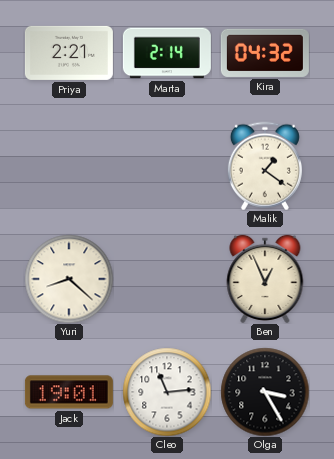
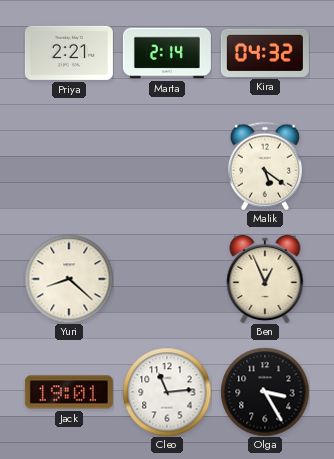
Malik: 1:21 -> 5:21
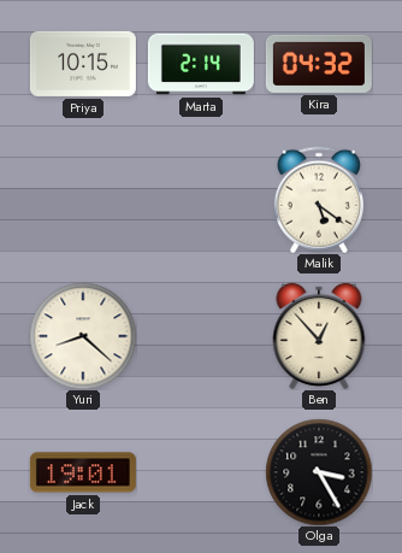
Priya: 2:21 -> 10:15
Ben: 12:56 -> 12:53
Cleo: 11:14 -> none
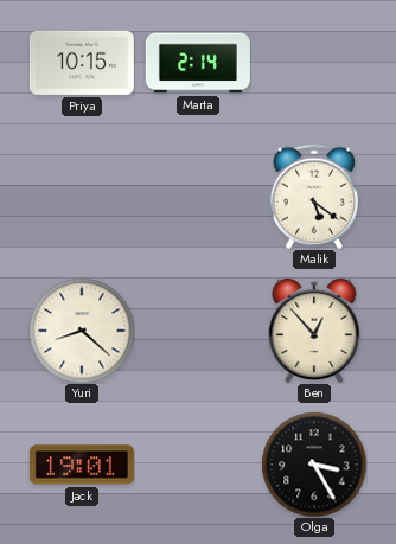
Kira: 04:32 -> none
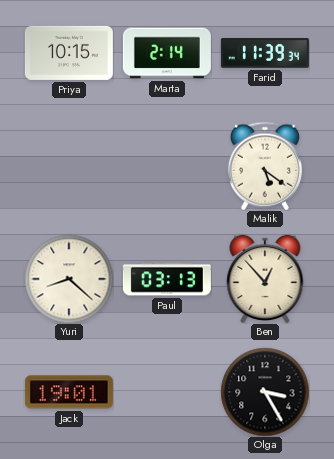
Farid: none -> 11:39
Paul: none -> 03:13
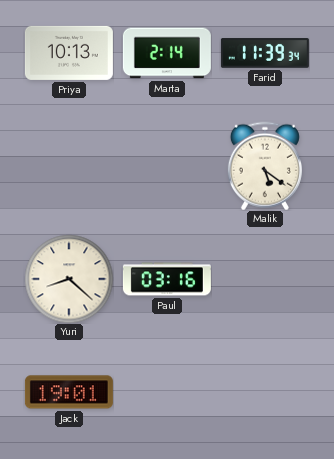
Priya: 10:15 -> 10:13
Paul: 03:13 -> 03:16
Ben: 12:53 -> none
Olga: 3:25 -> none
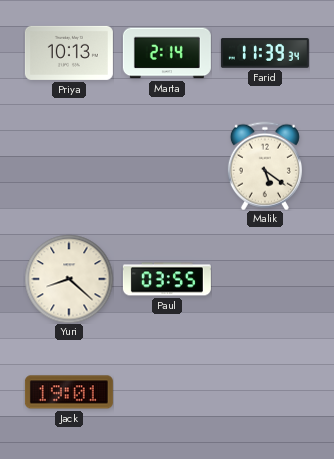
Paul: 03:16 -> 03:55
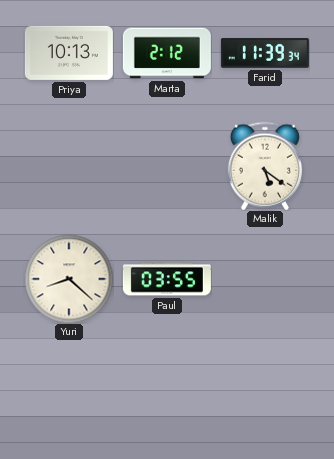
Marta: 2:14 -> 2:12
Jack: 19:01 -> none
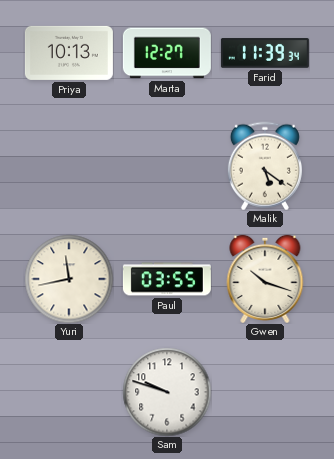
Marta: 2:12 -> 12:27
Yuri: 8:22 -> 11:43
Gwen: none -> 10:18
Sam: none -> 9:48
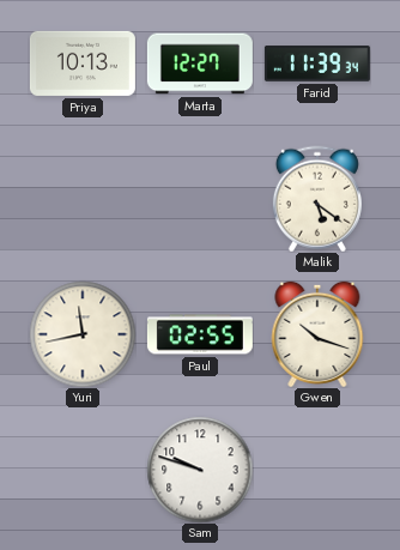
Paul: 03:55 -> 02:55
